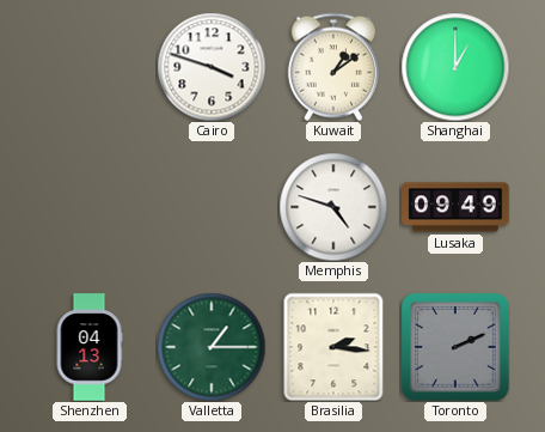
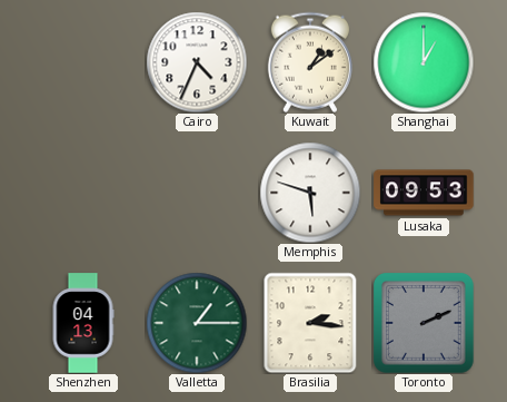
Cairo: 3:48 -> 4:34
Memphis: 4:48 -> 5:48
Lusaka: 09:49 -> 09:53
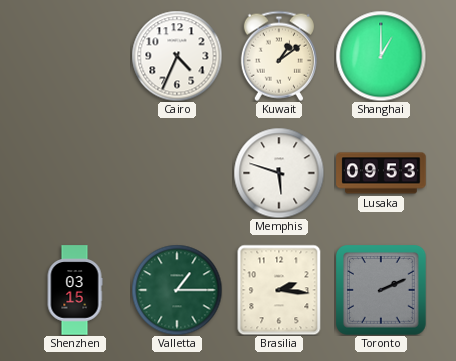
Shenzhen: 04:13 -> 03:15
